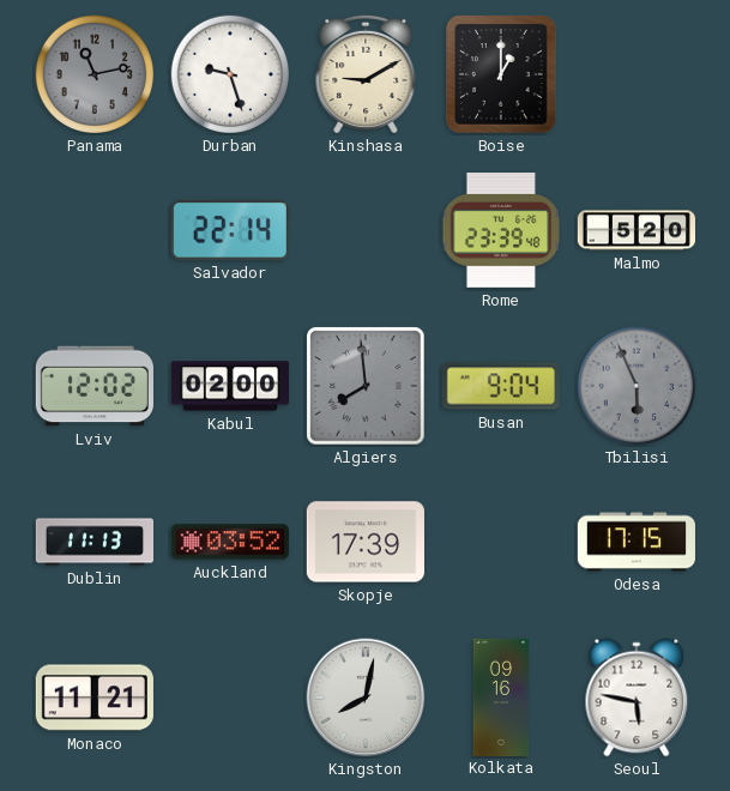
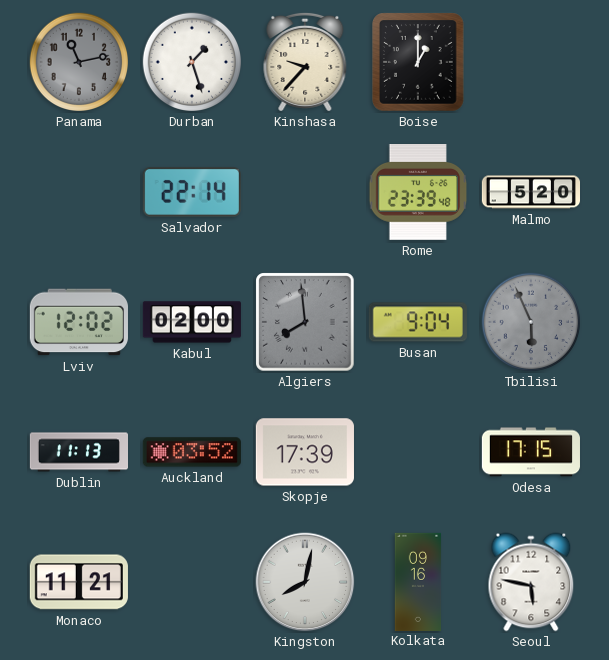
Durban: 9:27 -> 1:27
Kinshasa: 9:10 -> 9:37
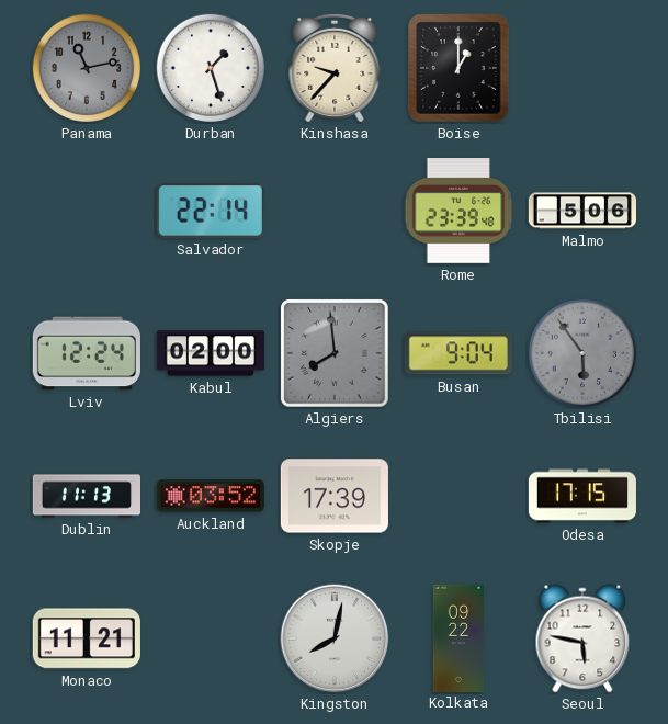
Malmo: 5:20 -> 5:06
Lviv: 12:02 -> 12:24
Tbilisi: 5:56 -> 5:54
Kolkata: 09:16 -> 09:22
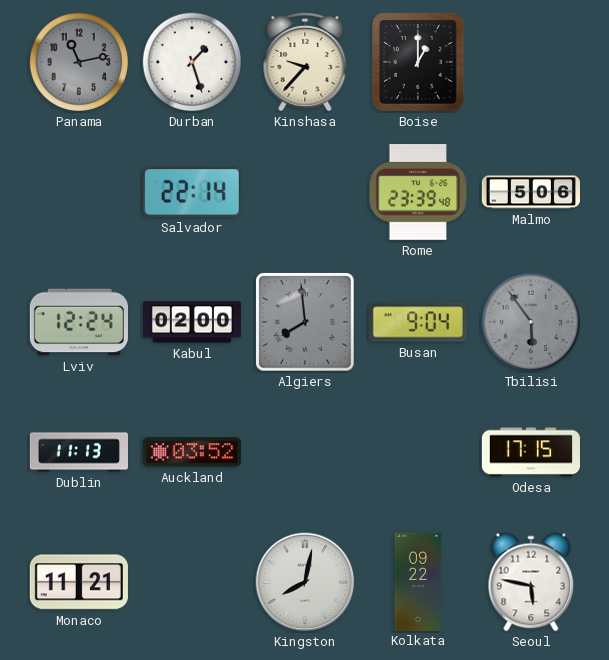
Skopje: 17:39 -> none
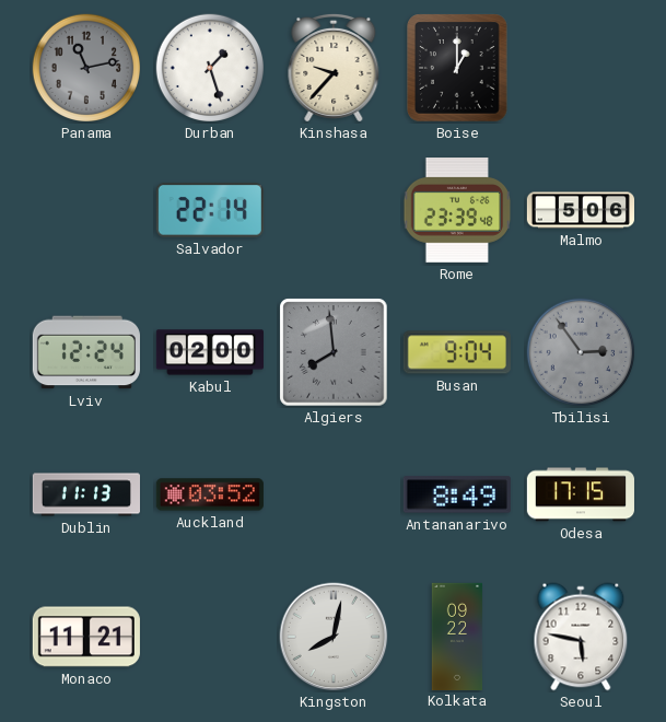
Tbilisi: 5:54 -> 2:54
Antananarivo: none -> 8:49
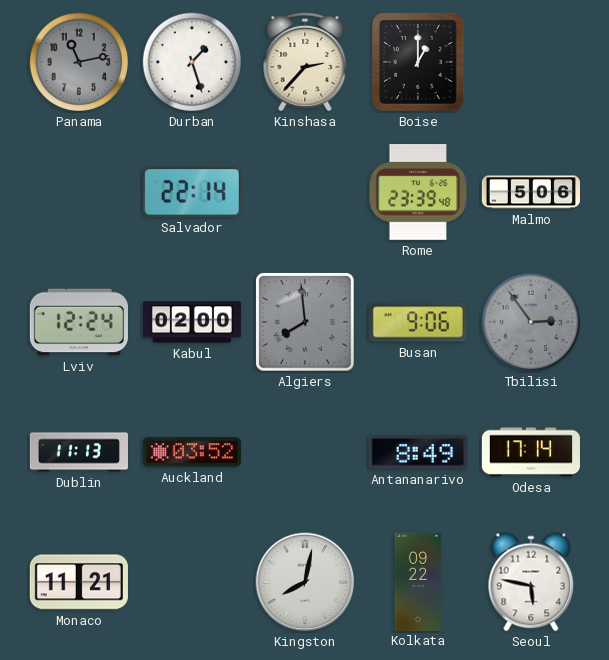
Kinshasa: 9:37 -> 2:37
Busan: 9:04 -> 9:06
Odesa: 17:15 -> 17:14
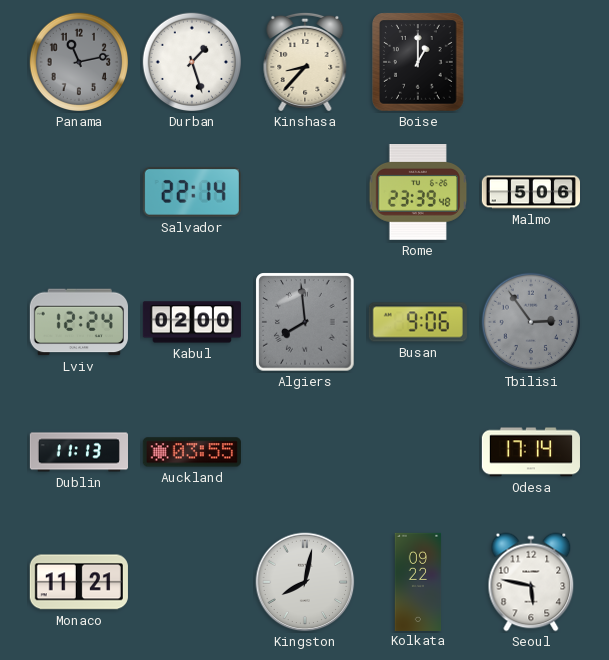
Kinshasa: 2:37 -> 8:37
Auckland: 03:52 -> 03:55
Antananarivo: 8:49 -> none
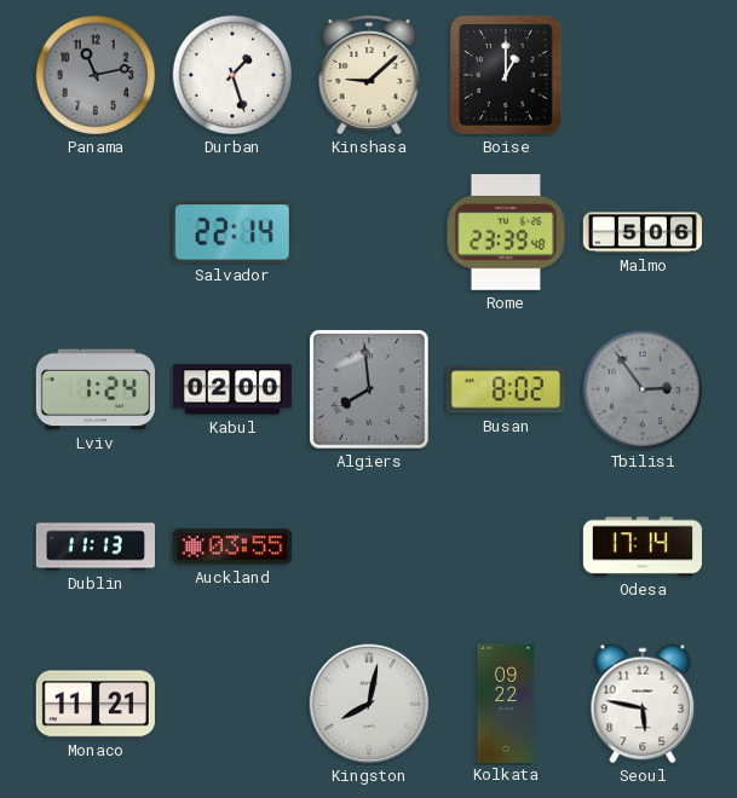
Kinshasa: 8:37 -> 9:08
Lviv: 12:24 -> 1:24
Busan: 9:06 -> 8:02
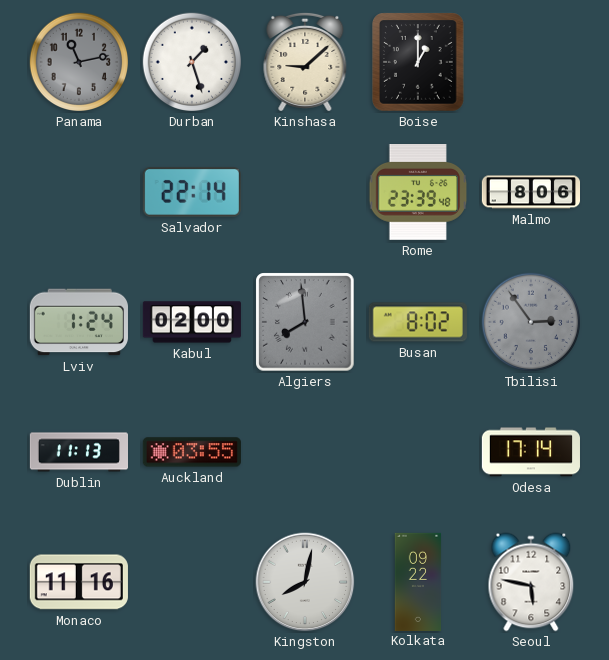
Malmo: 5:06 -> 8:06
Monaco: 11:21 -> 11:16
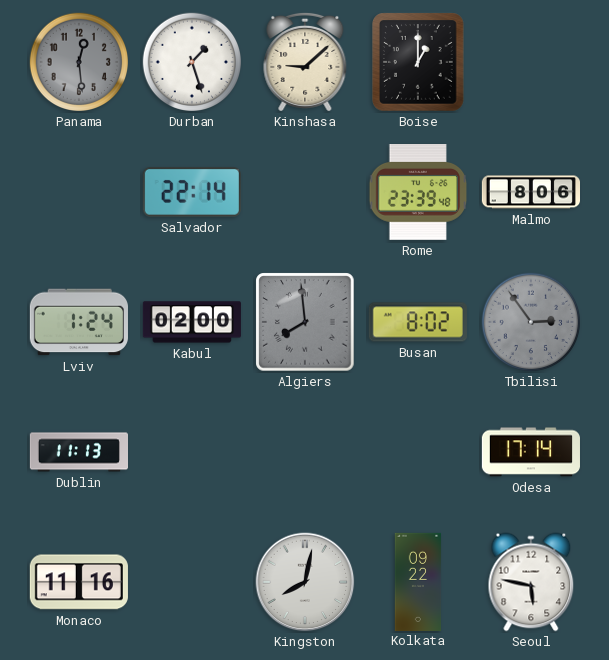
Panama: 11:13 -> 12:29
Auckland: 03:55 -> none
